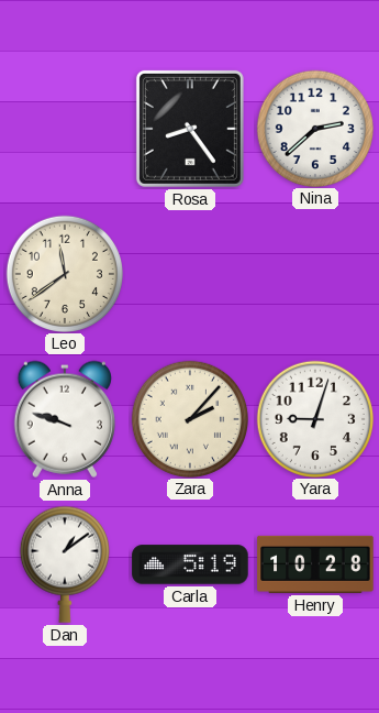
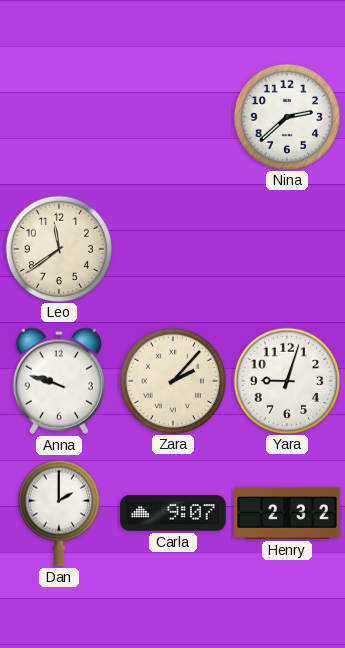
Rosa: 8:24 -> none
Dan: 1:09 -> 2:00
Carla: 5:19 -> 9:07
Henry: 10:28 -> 2:32
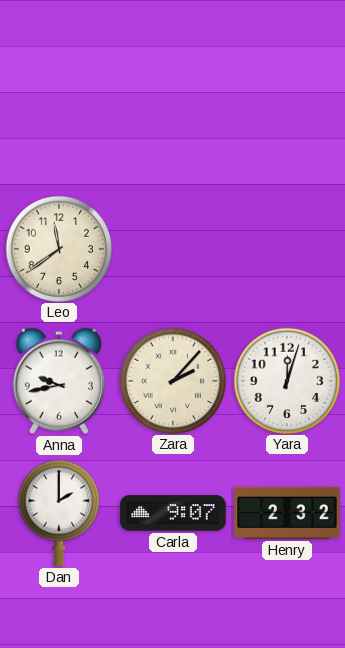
Nina: 2:38 -> none
Anna: 9:48 -> 9:43
Yara: 9:03 -> 12:03
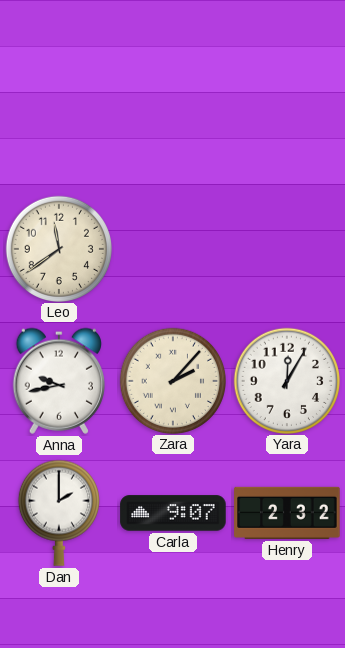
Yara: 12:03 -> 12:05
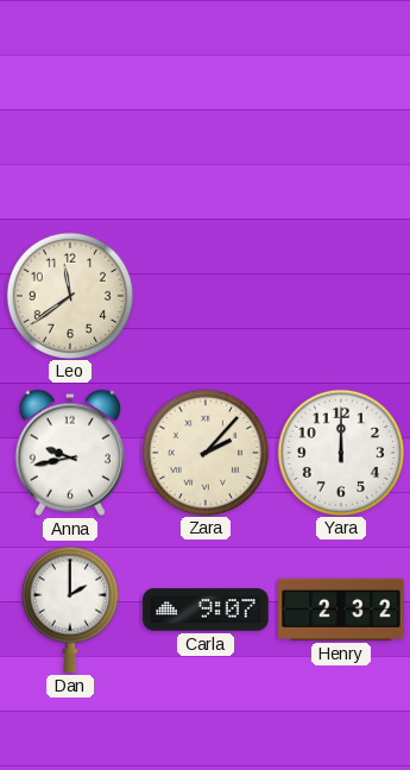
Yara: 12:05 -> 12:00
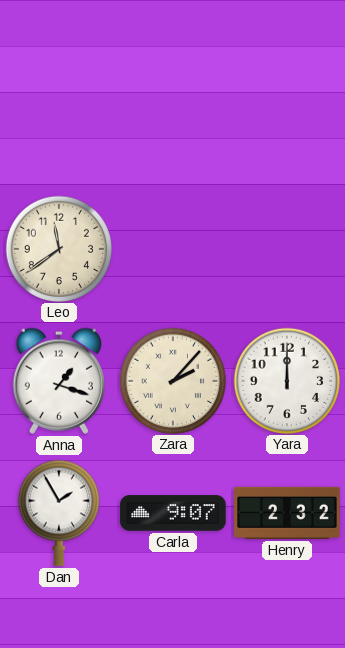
Anna: 9:43 -> 1:18
Dan: 2:00 -> 1:55
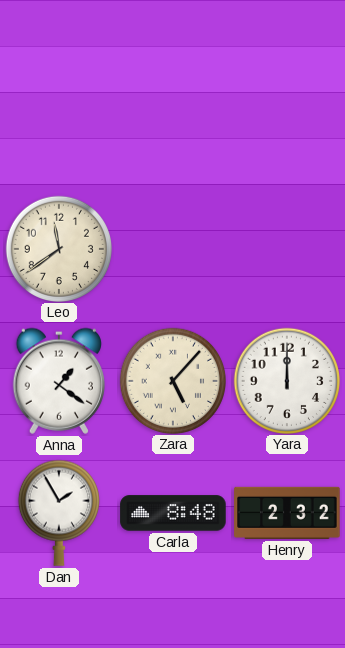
Anna: 1:18 -> 1:21
Zara: 2:07 -> 5:07
Carla: 9:07 -> 8:48
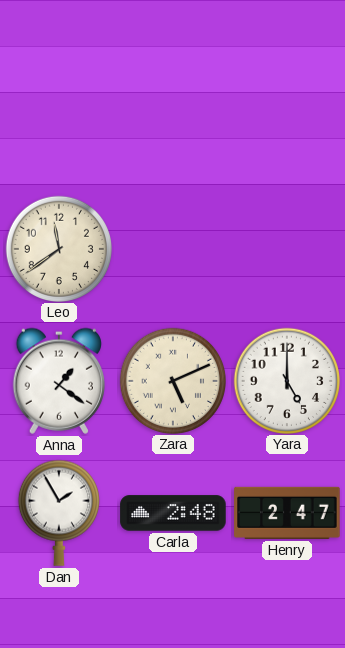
Zara: 5:07 -> 5:11
Yara: 12:00 -> 5:00
Carla: 8:48 -> 2:48
Henry: 2:32 -> 2:47
